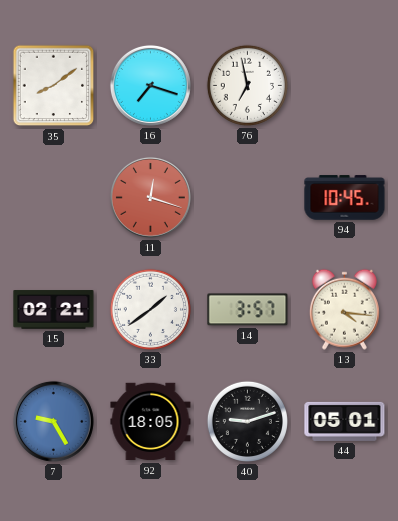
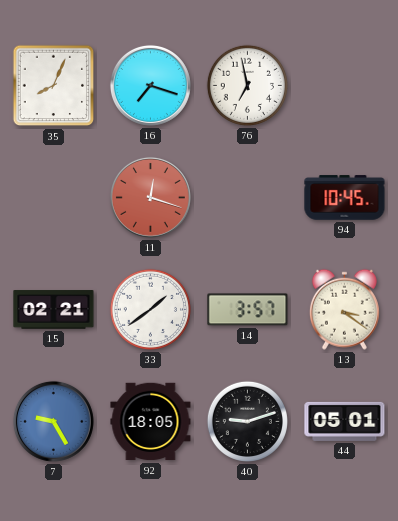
35: 8:09 -> 8:04
13: 4:16 -> 3:21
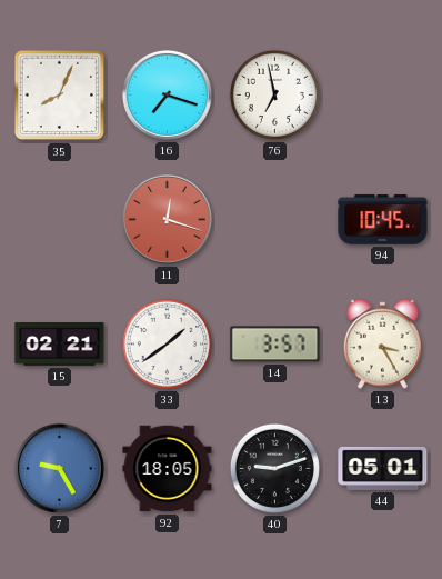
13: 3:21 -> 3:25
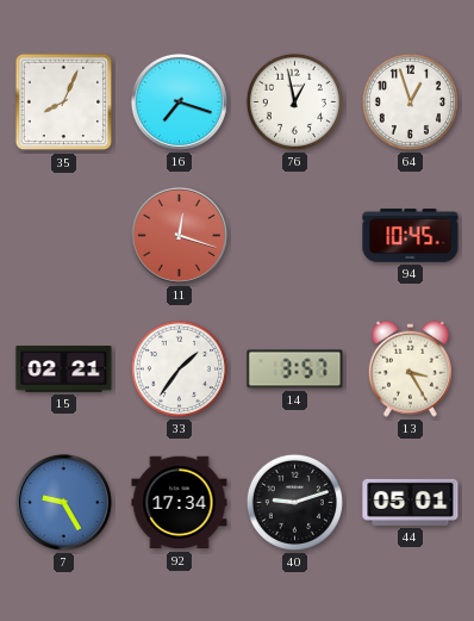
76: 6:58 -> 12:58
64: none -> 12:57
33: 1:39 -> 1:36
92: 18:05 -> 17:34
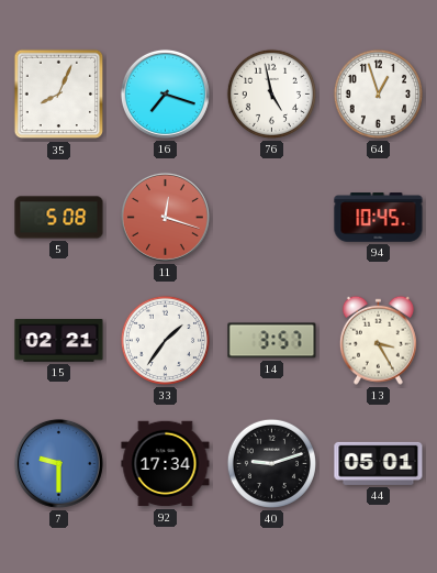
76: 12:58 -> 4:58
5: none -> 5:08
7: 9:25 -> 9:30
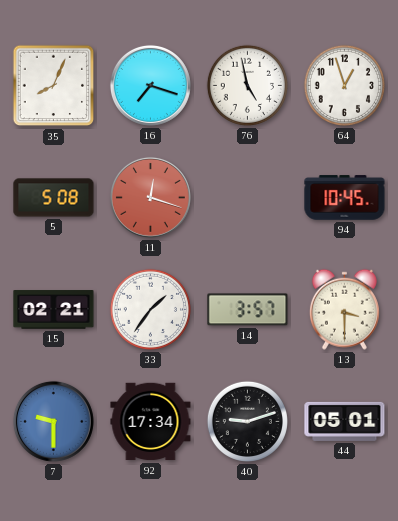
13: 3:25 -> 3:30
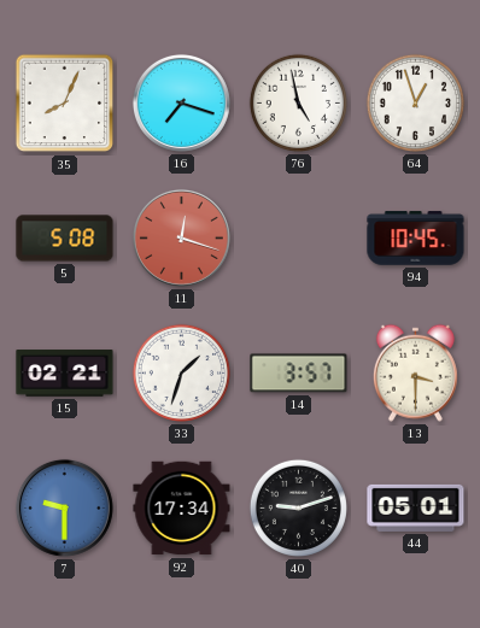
33: 1:36 -> 1:33
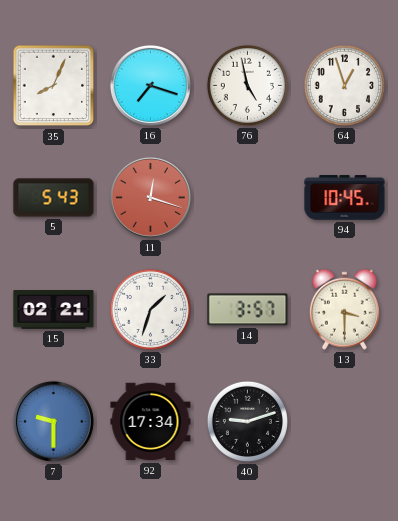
5: 5:08 -> 5:43
44: 05:01 -> none
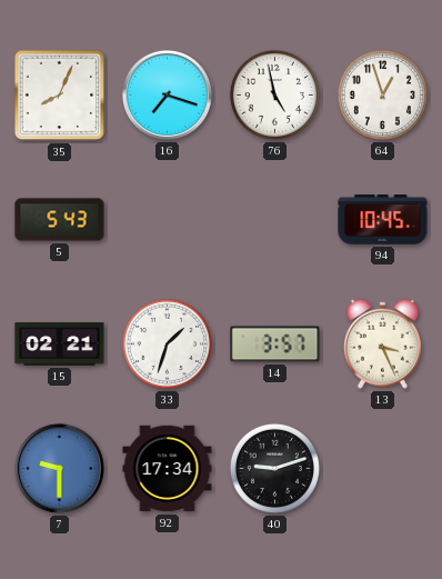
11: 12:18 -> none
13: 3:30 -> 3:26
